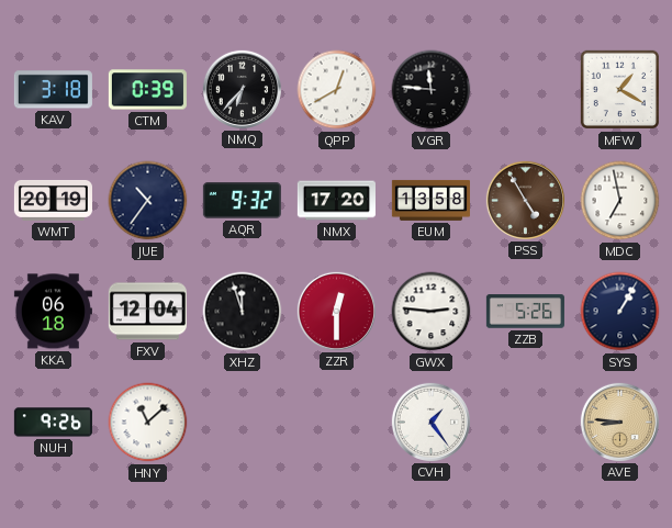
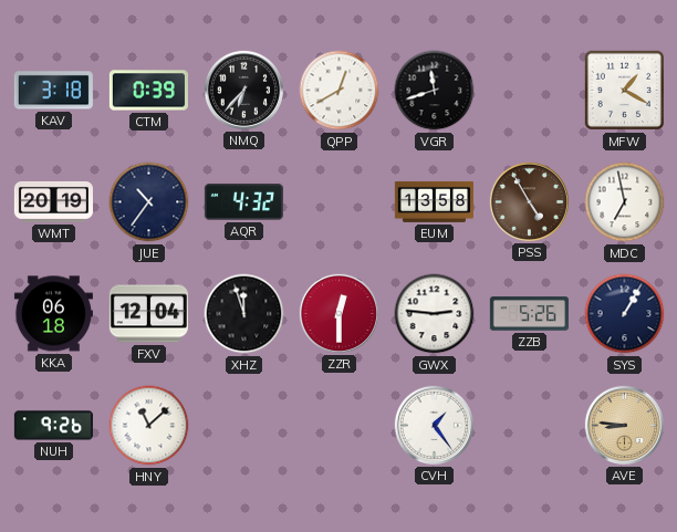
VGR: 11:46 -> 11:42
AQR: 9:32 -> 4:32
NMX: 17:20 -> none
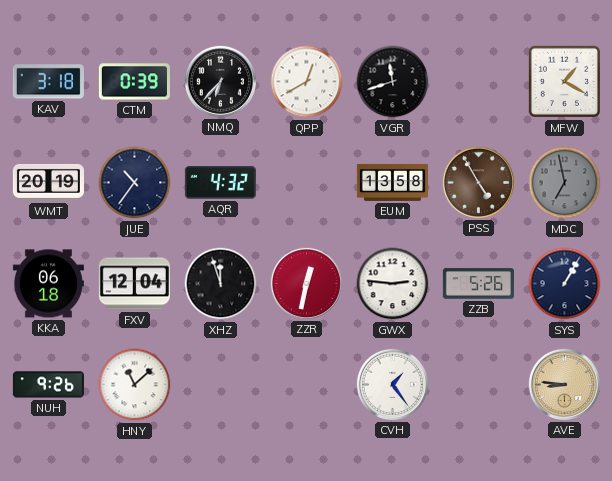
MDC dial: white -> grey
ZZR: 12:30 -> 12:32
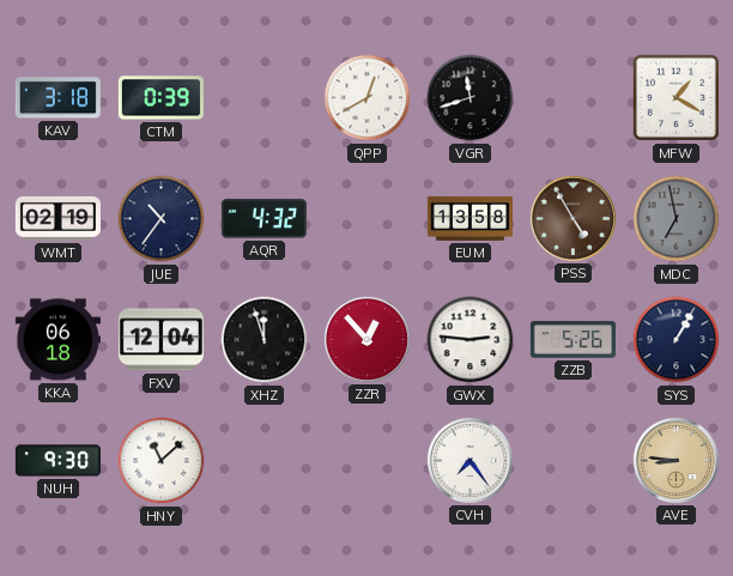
NMQ: 6:37 -> none
WMT: 20:19 -> 02:19
ZZR: 12:32 -> 12:53
NUH: 9:26 -> 9:30
CVH: 1:24 -> 7:24
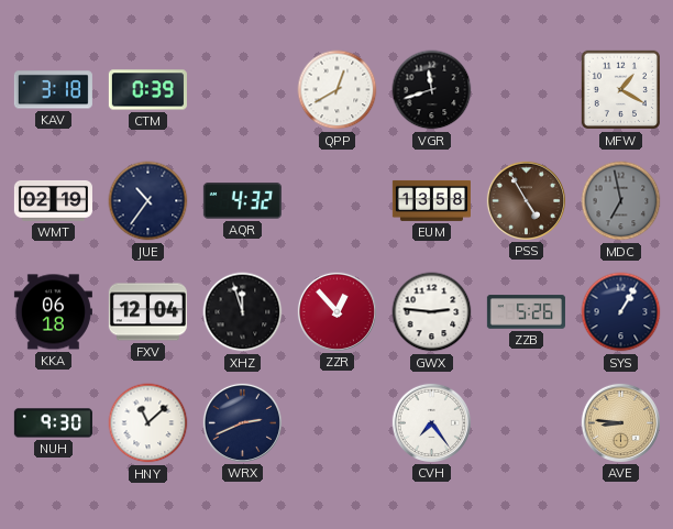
WRX: none -> 2:41
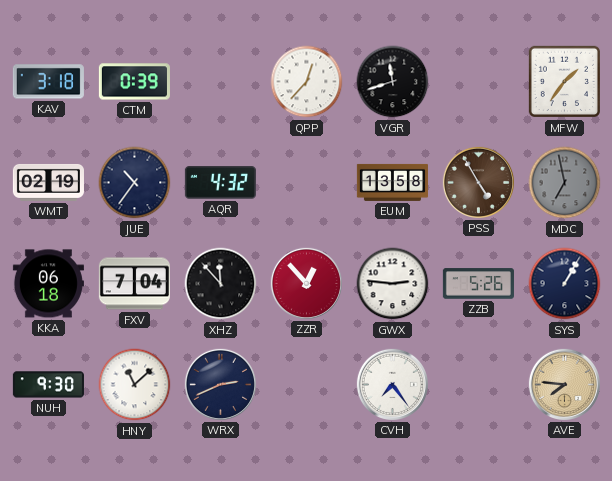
QPP: 12:40 -> 12:37
MFW: 1:20 -> 1:36
FXV: 12:04 -> 7:04
XHZ: 11:57 -> 11:53
AVE: 8:46 -> 7:46
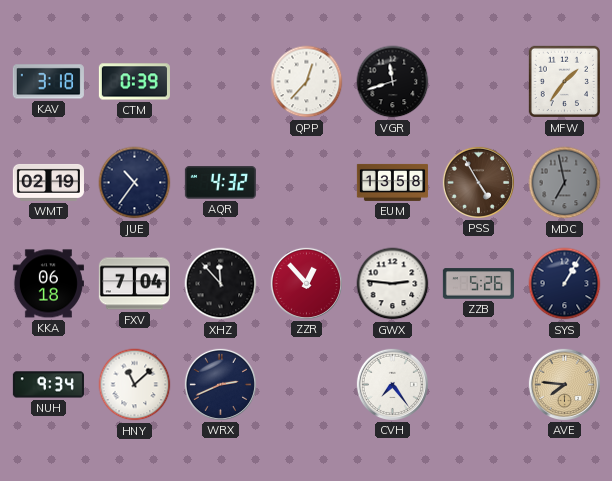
NUH: 9:30 -> 9:34
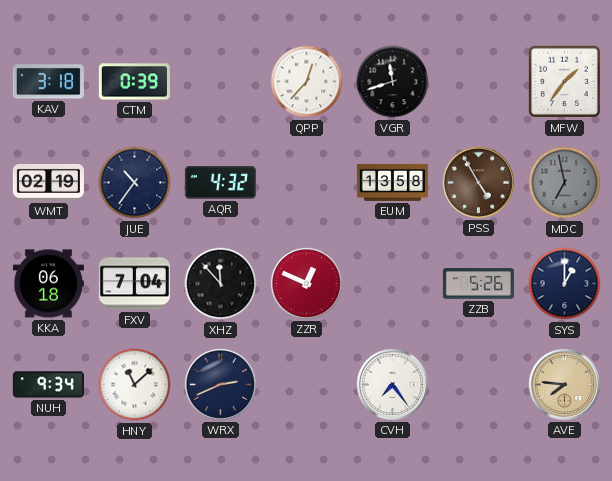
ZZR: 12:53 -> 12:49
GWX: 2:46 -> none
SYS: 1:05 -> 1:00
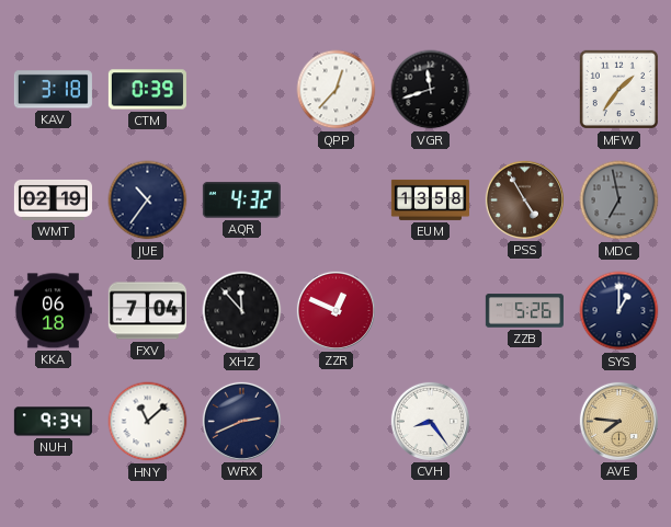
CVH: 7:24 -> 8:24
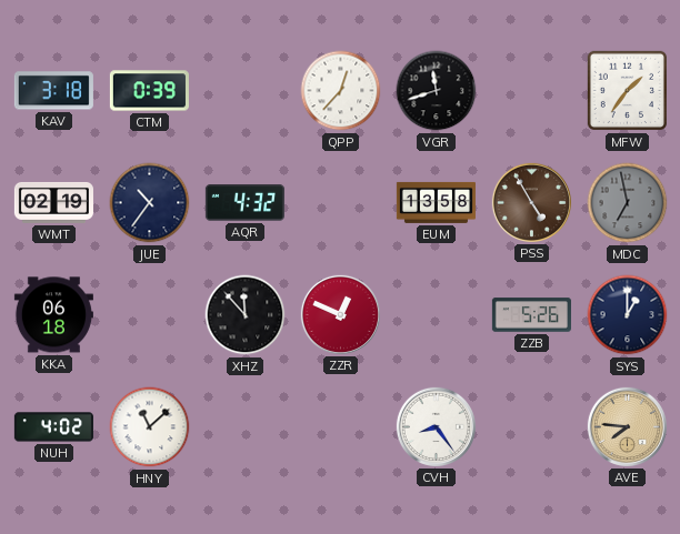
FXV: 7:04 -> none
NUH: 9:34 -> 4:02
WRX: 2:41 -> none
